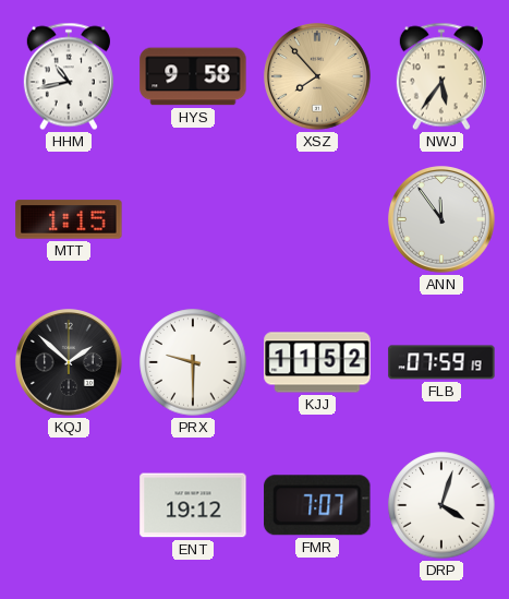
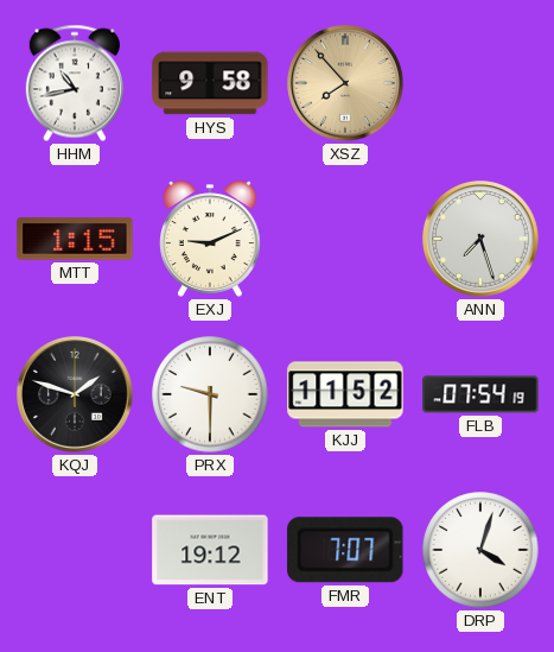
NWJ: 5:36 -> none
EXJ: none -> 9:11
ANN: 11:54 -> 7:27
KQJ: 1:52 -> 1:48
FLB: 07:59 -> 07:54
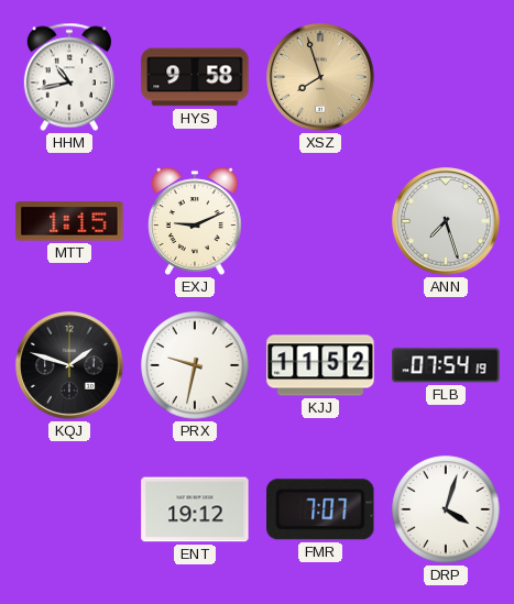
XSZ: 7:53 -> 7:57
PRX: 9:30 -> 9:32
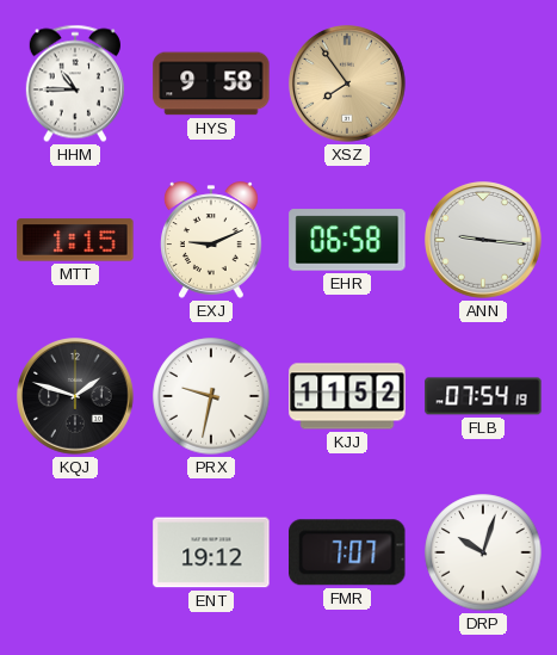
HHM: 10:43 -> 10:45
XSZ: 7:57 -> 7:54
EHR: none -> 06:58
ANN: 7:27 -> 9:16
DRP: 4:03 -> 10:03
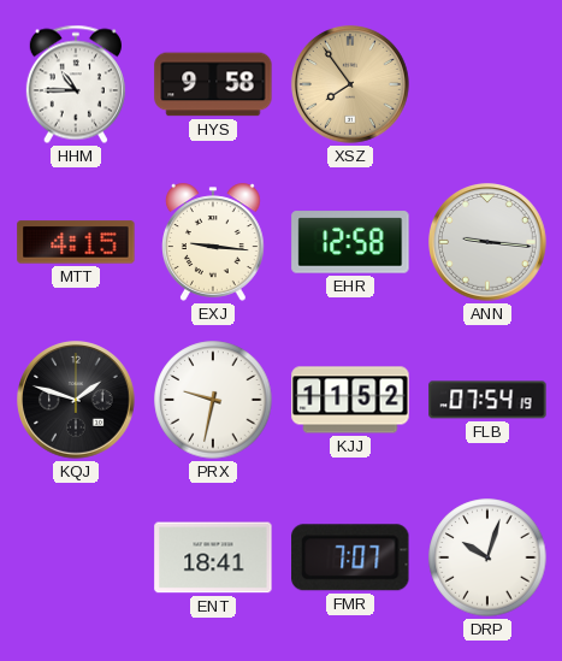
MTT: 1:15 -> 4:15
EXJ: 9:11 -> 9:16
EHR: 06:58 -> 12:58
ENT: 19:12 -> 18:41
